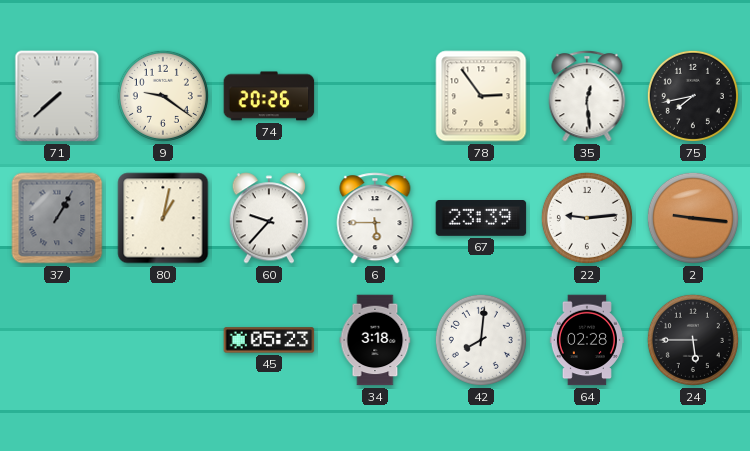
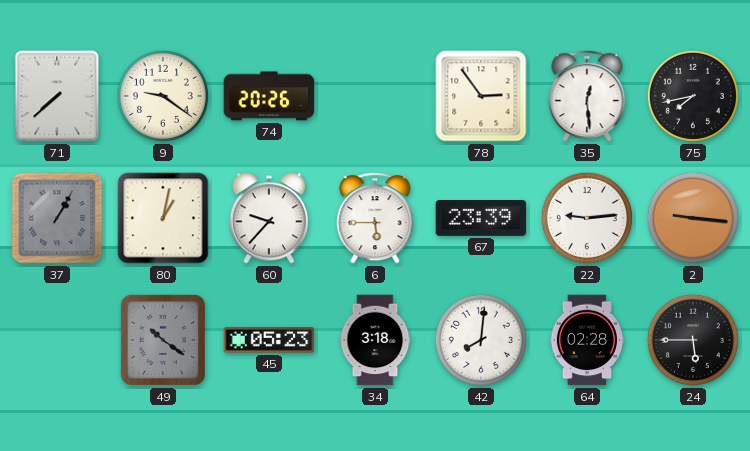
49: none -> 10:21
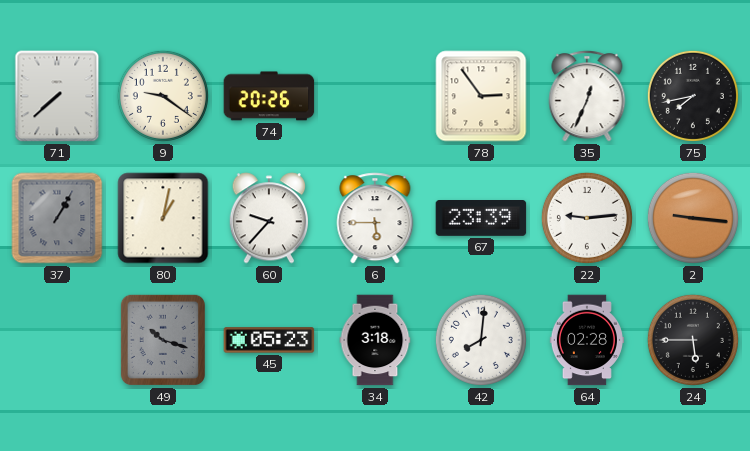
35: 12:29 -> 12:34
49: 10:21 -> 10:18
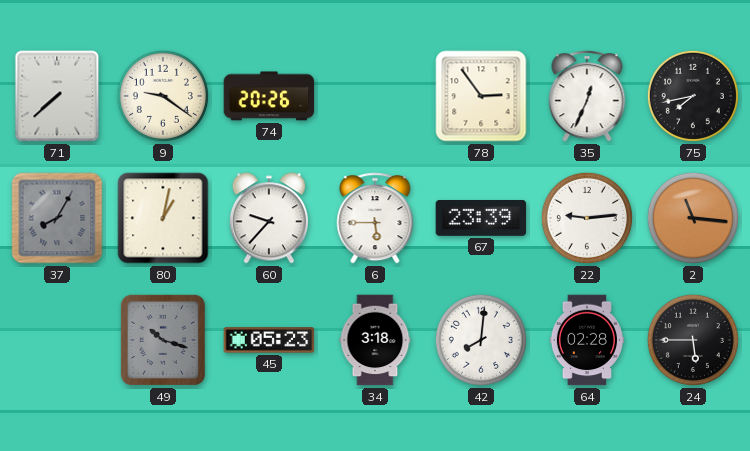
37: 1:05 -> 8:05
2: 9:16 -> 11:16
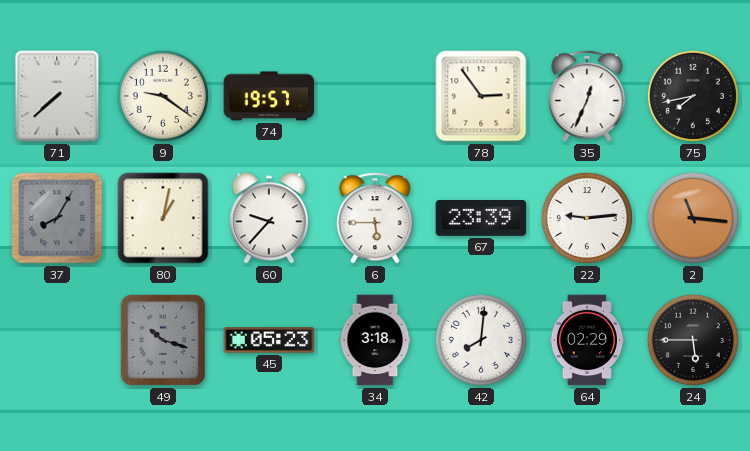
74: 20:26 -> 19:57
64: 02:28 -> 02:29
